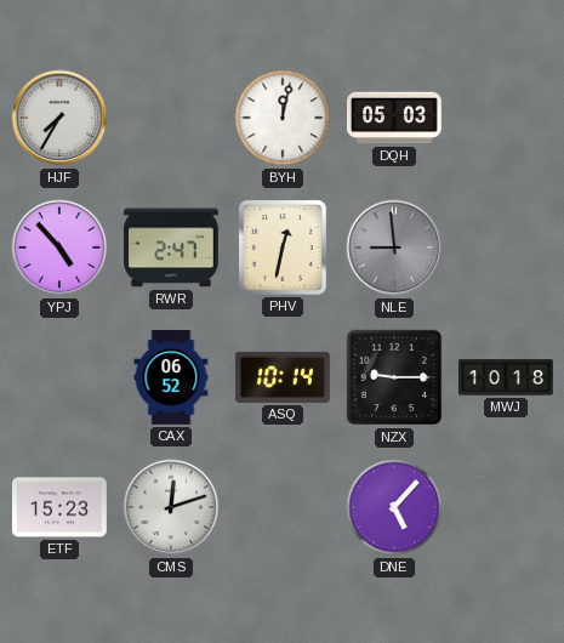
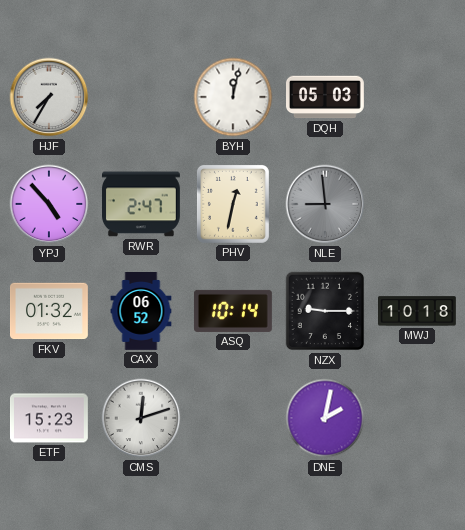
FKV: none -> 01:32
DNE: 5:07 -> 2:02
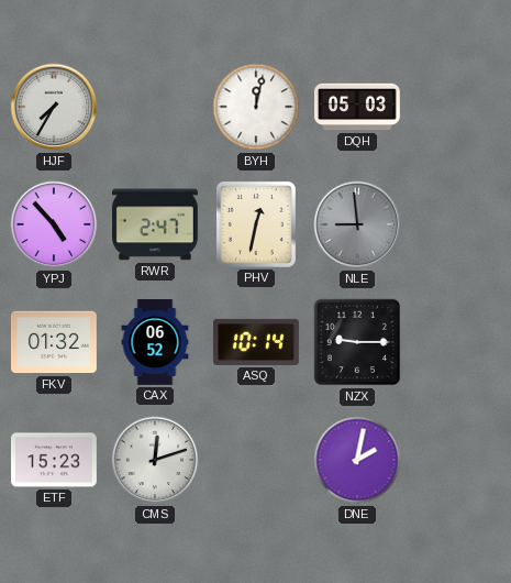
MWJ: 10:18 -> none
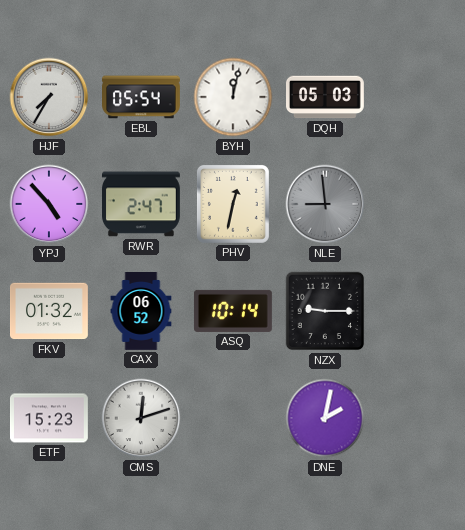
EBL: none -> 05:54
